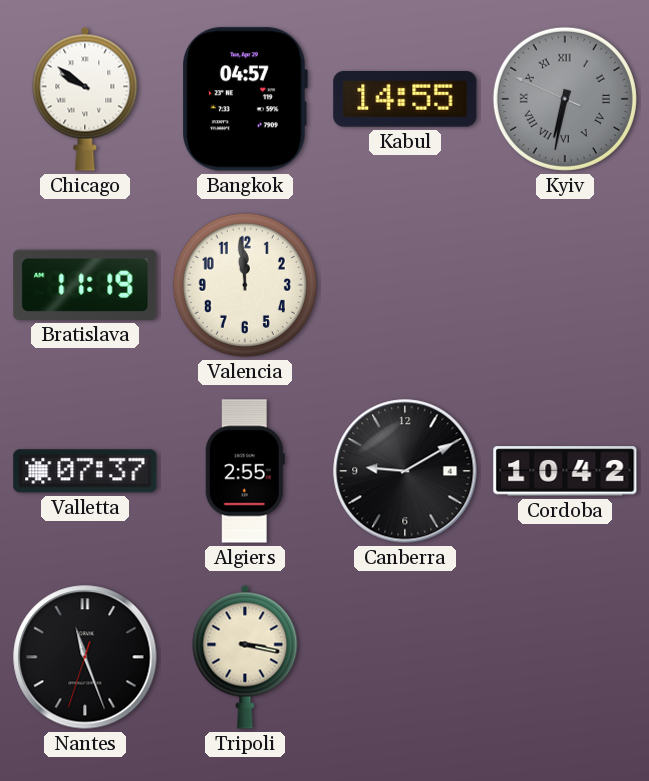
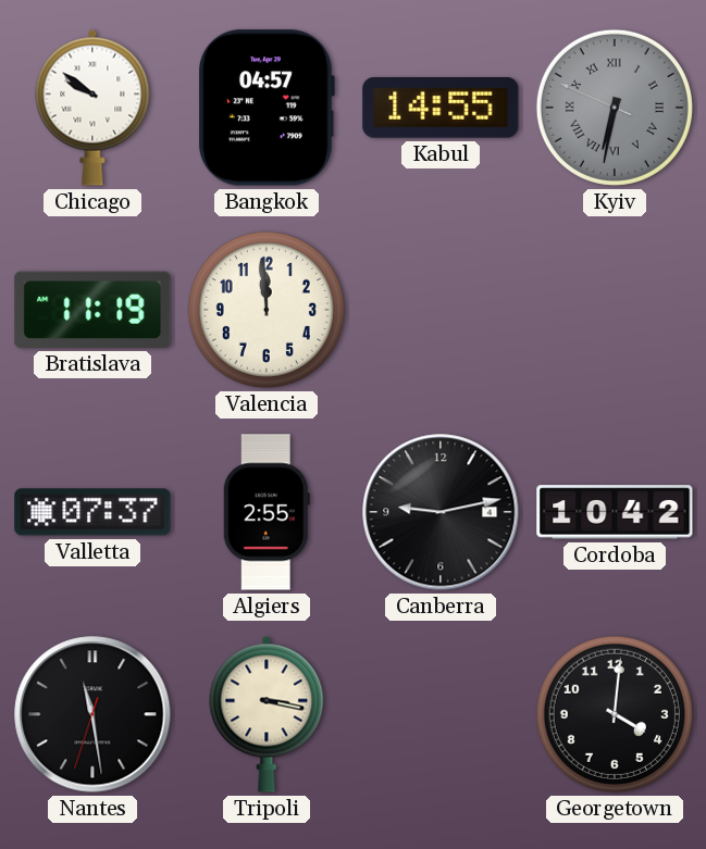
Canberra: 9:10 -> 9:13
Nantes: 11:26 -> 11:28
Georgetown: none -> 4:01
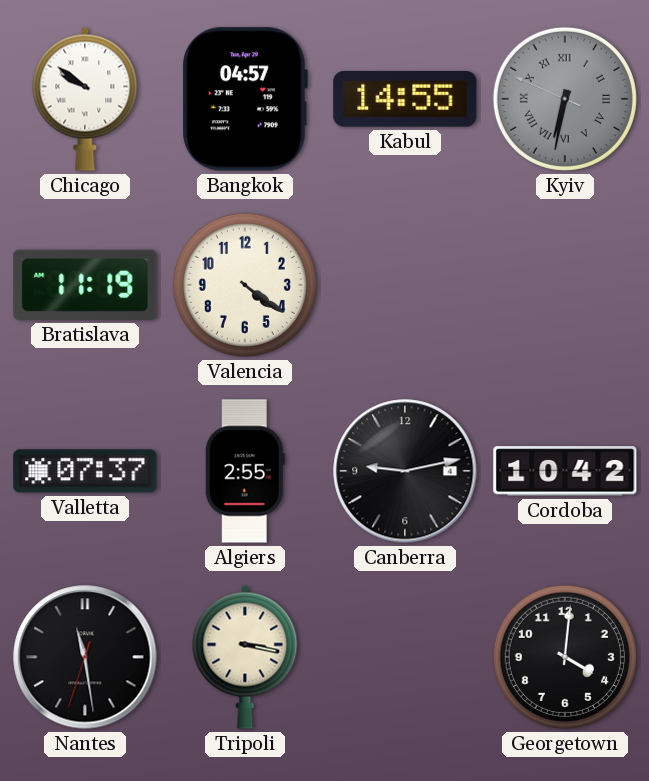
Valencia: 11:59 -> 4:21
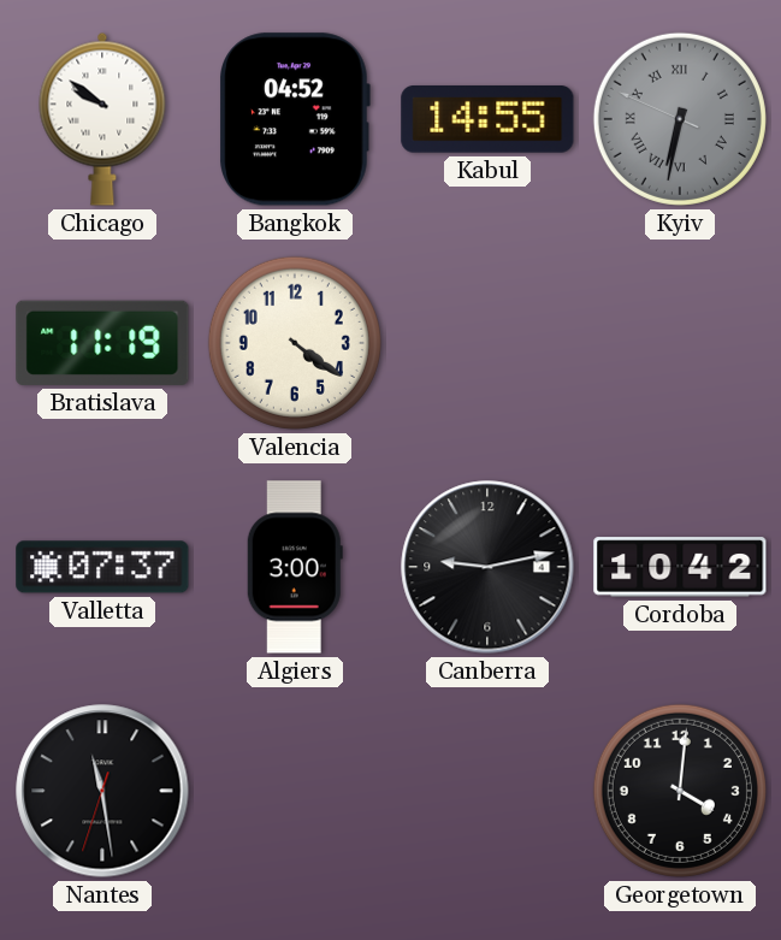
Bangkok: 04:57 -> 04:52
Algiers: 2:55 -> 3:00
Tripoli: 3:17 -> none
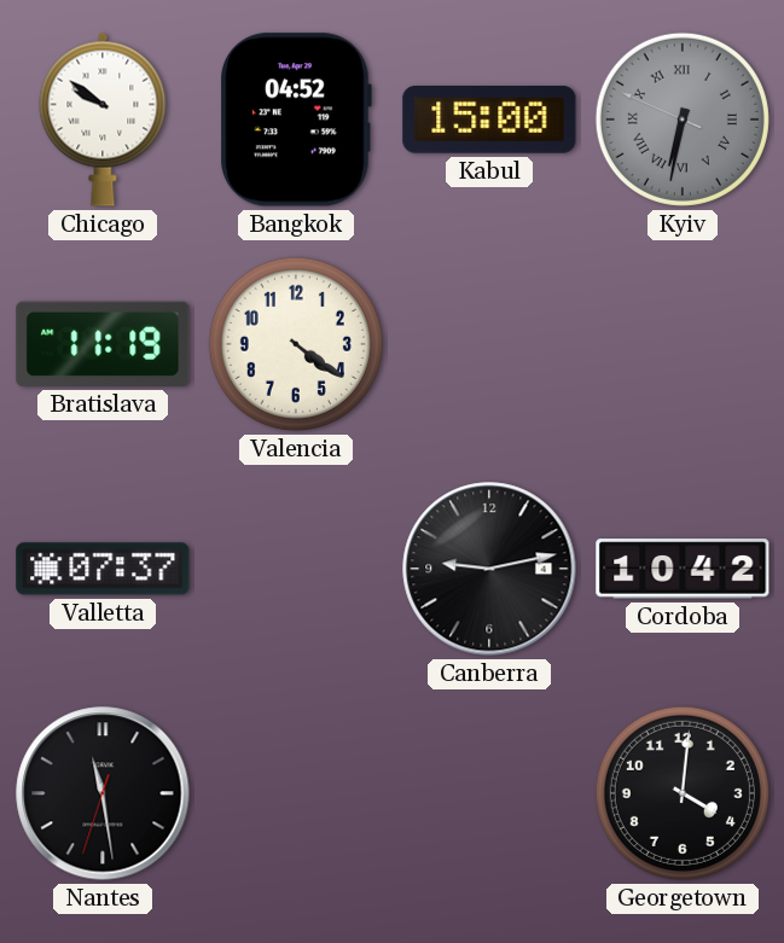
Kabul: 14:55 -> 15:00
Algiers: 3:00 -> none
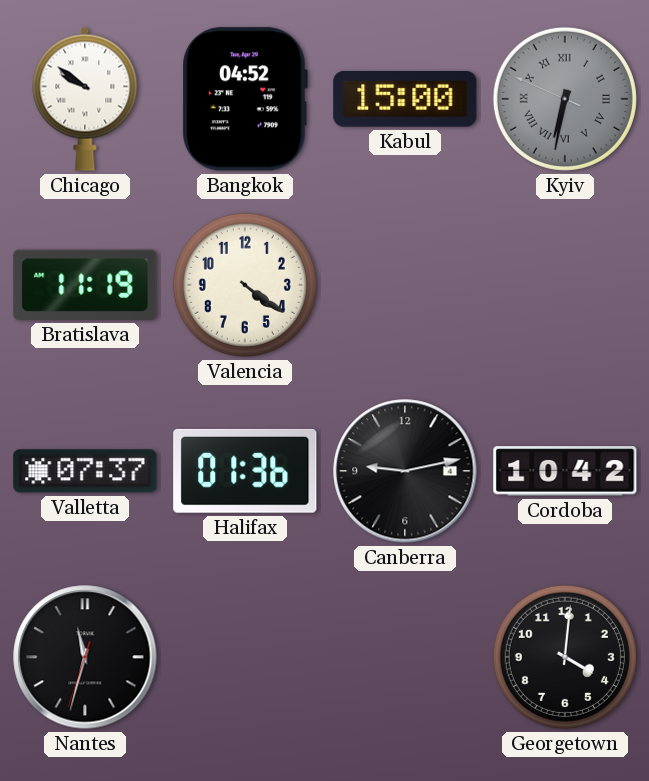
Halifax: none -> 01:36
Nantes: 11:28 -> 11:32
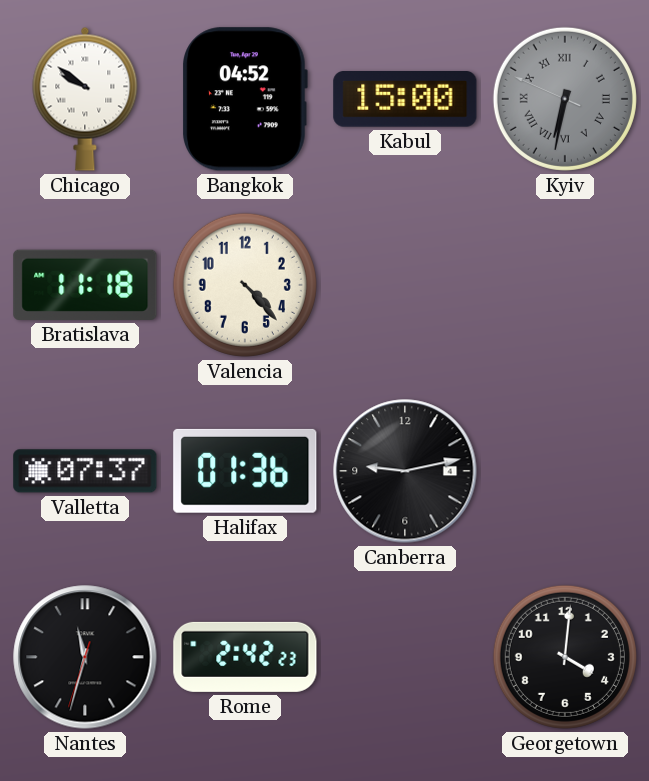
Bratislava: 11:19 -> 11:18
Valencia: 4:21 -> 4:23
Cordoba: 10:42 -> none
Rome: none -> 2:42
